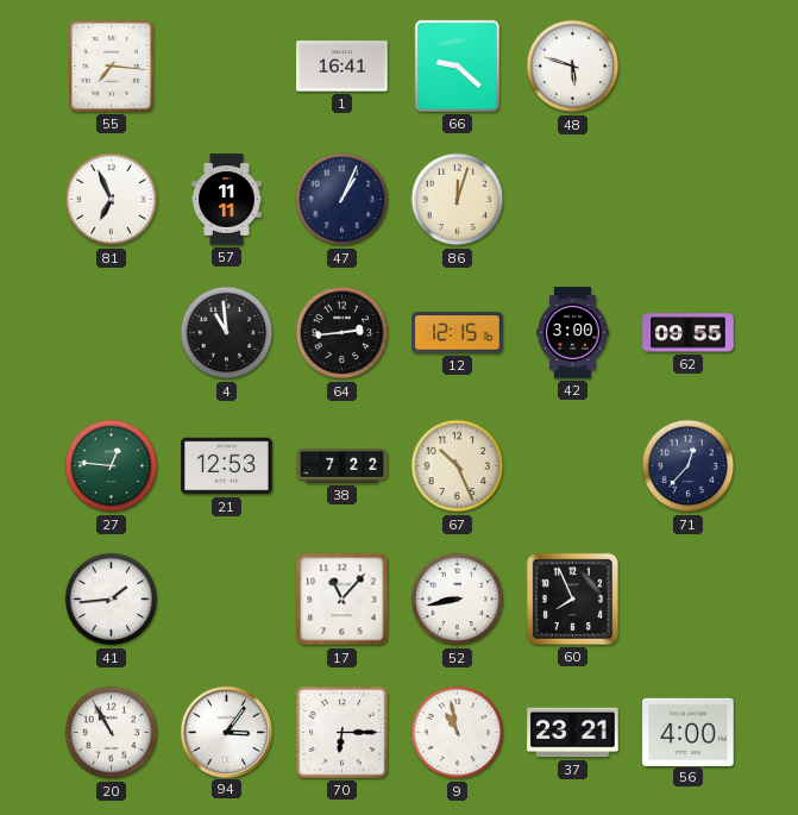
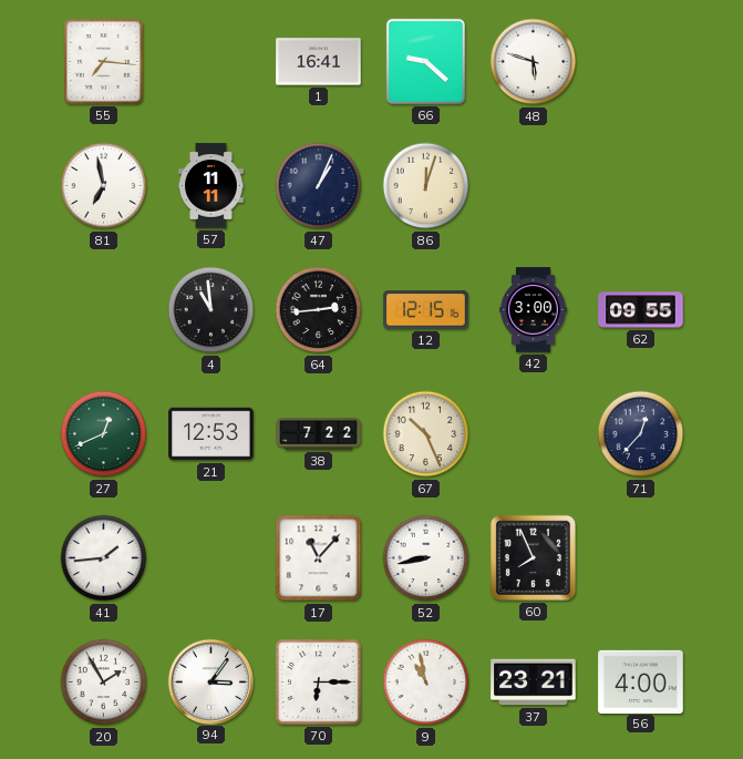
81: 6:56 -> 6:58
27: 12:46 -> 12:41
20: 10:55 -> 1:55
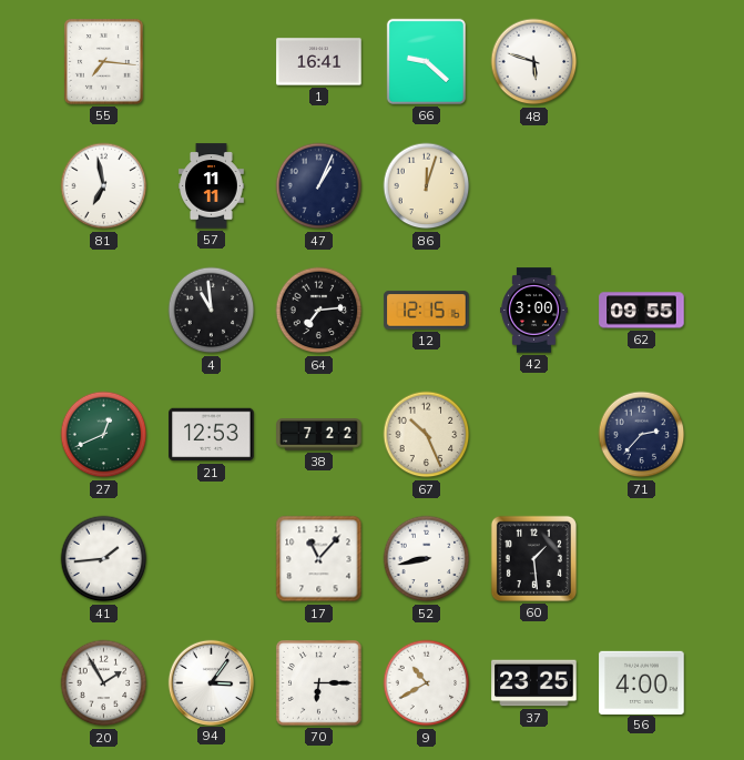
64: 2:44 -> 7:14
71: 12:37 -> 2:37
60: 7:56 -> 1:29
9: 10:58 -> 10:40
37: 23:21 -> 23:25
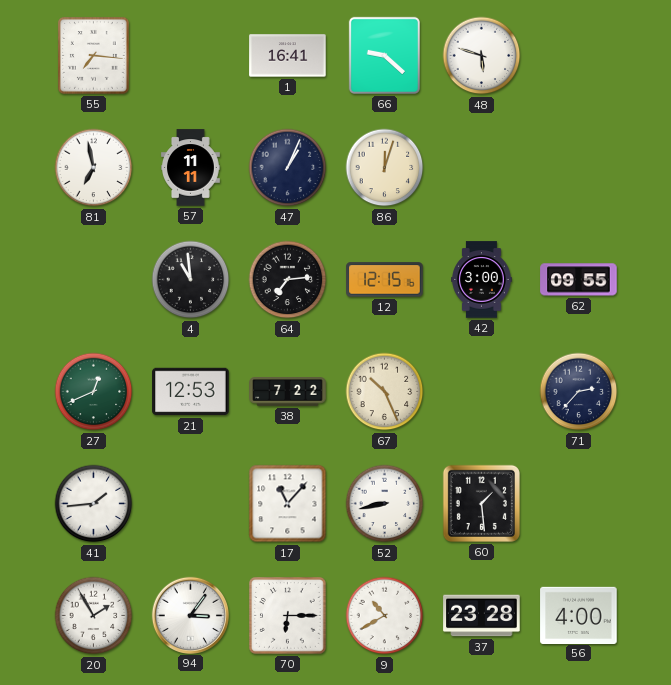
37: 23:25 -> 23:28
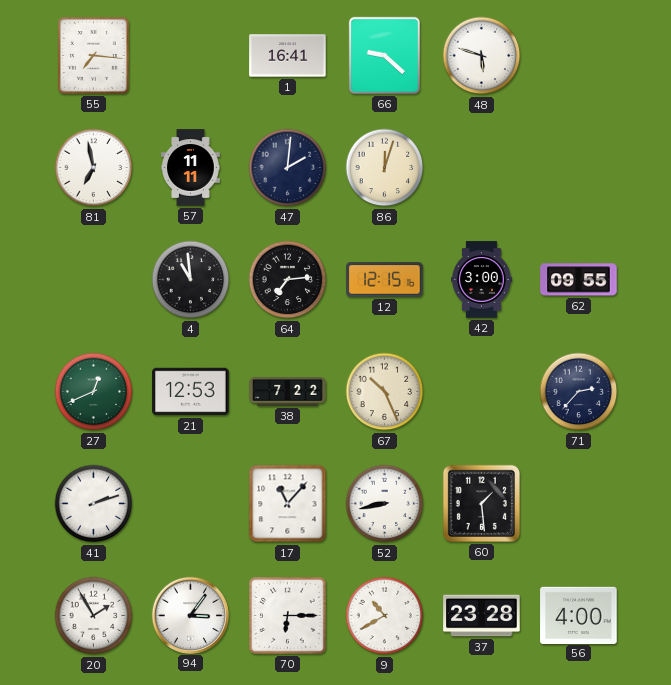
47: 1:04 -> 2:01
41: 1:44 -> 2:12
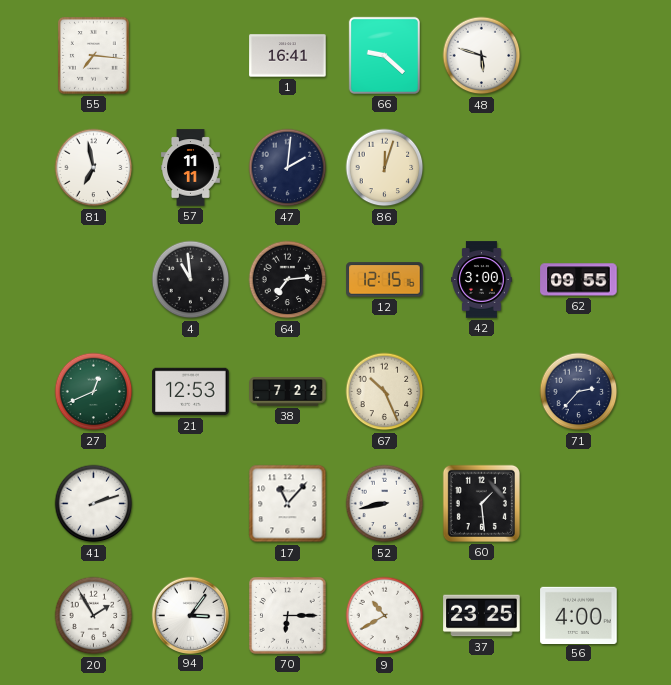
37: 23:28 -> 23:25
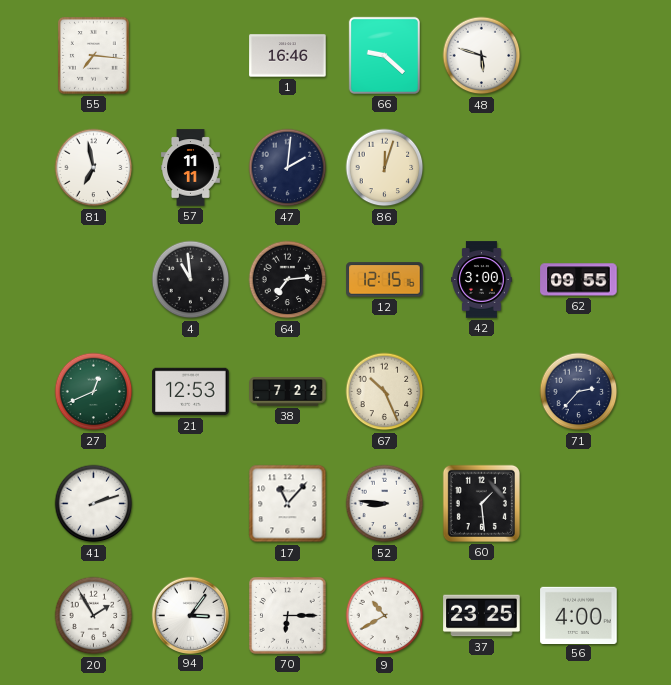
1: 16:41 -> 16:46
52: 8:43 -> 8:46
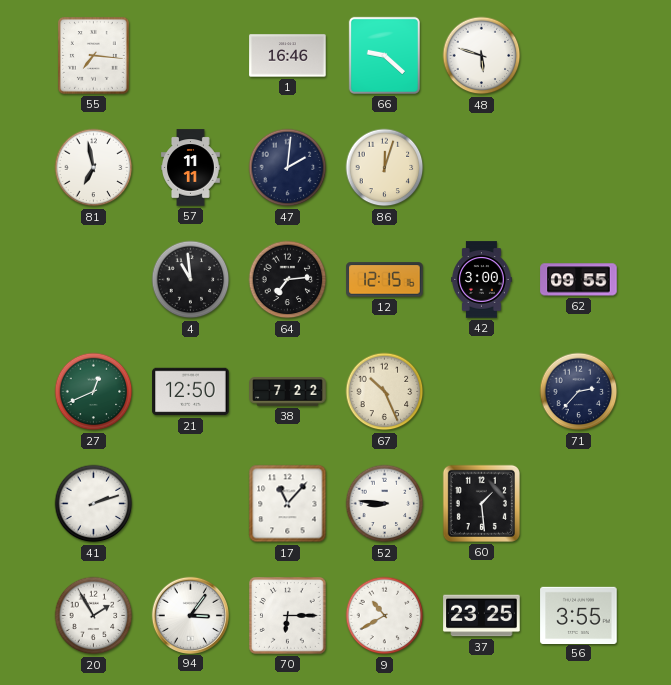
21: 12:53 -> 12:50
56: 4:00 -> 3:55
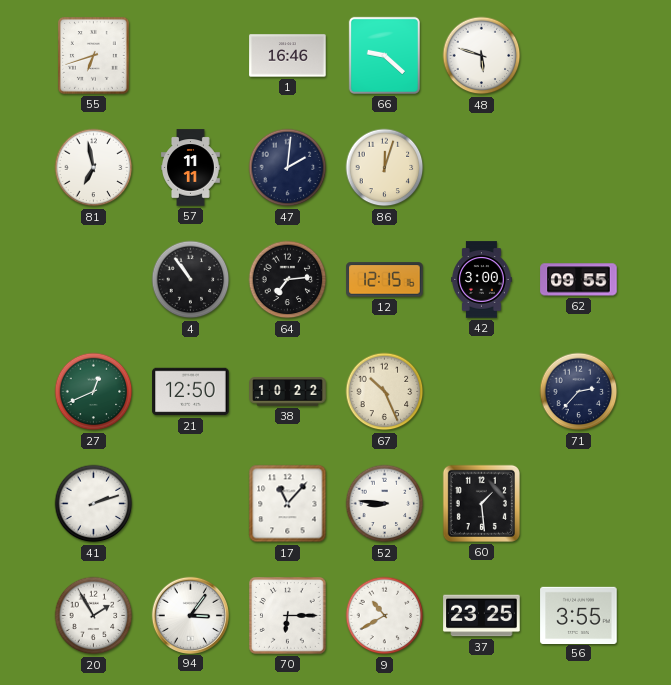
55: 7:16 -> 6:42
4: 10:59 -> 10:54
38: 7:22 -> 10:22
